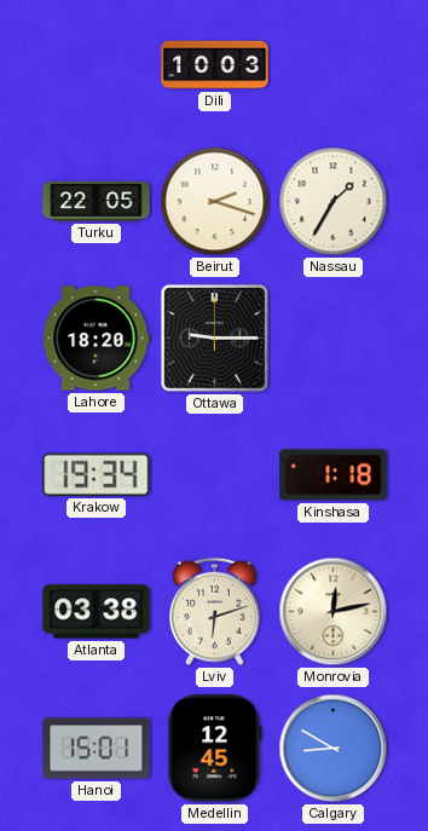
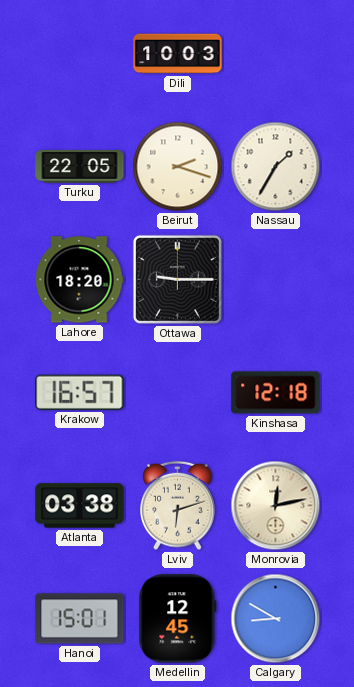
Krakow: 19:34 -> 16:57
Kinshasa: 1:18 -> 12:18
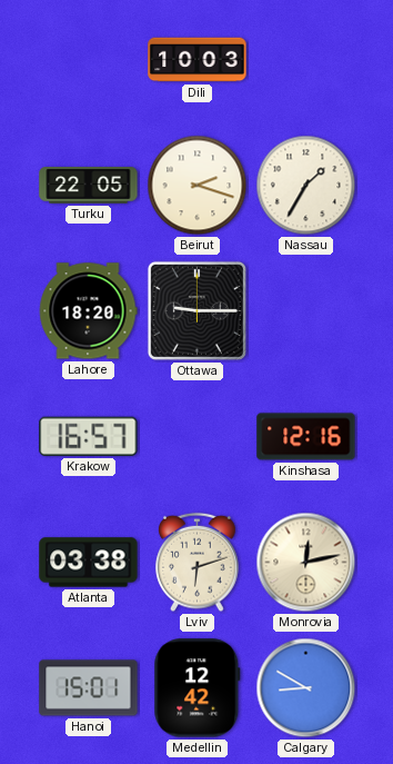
Kinshasa: 12:18 -> 12:16
Medellin: 12:45 -> 12:42
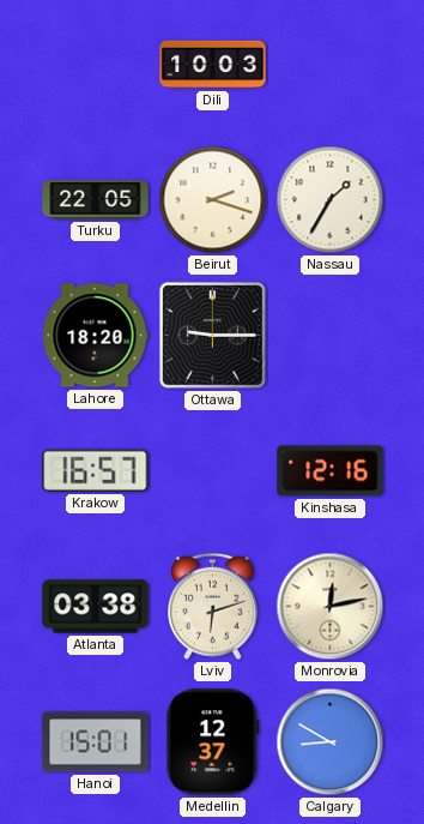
Medellin: 12:42 -> 12:37
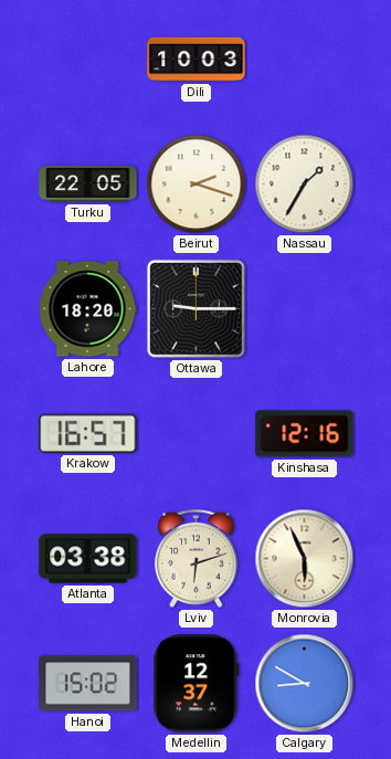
Monrovia: 12:13 -> 5:56
Hanoi: 15:01 -> 15:02
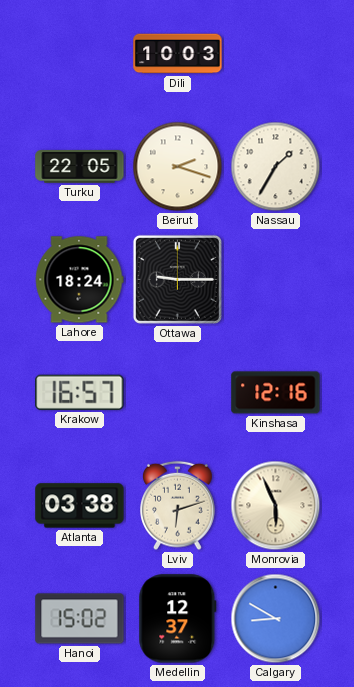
Lahore: 18:20 -> 18:24
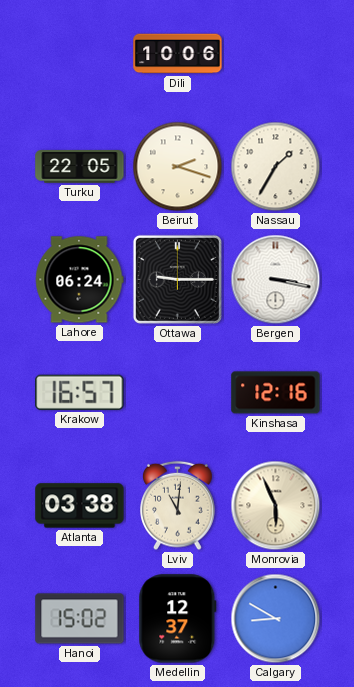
Dili: 10:03 -> 10:06
Lahore: 18:24 -> 06:24
Bergen: none -> 3:17
Lviv: 6:12 -> 11:01
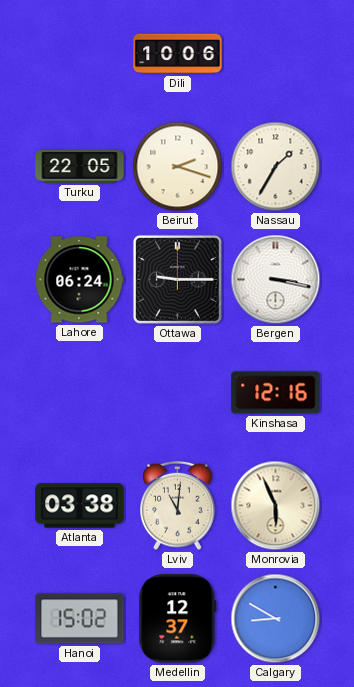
Krakow: 16:57 -> none
